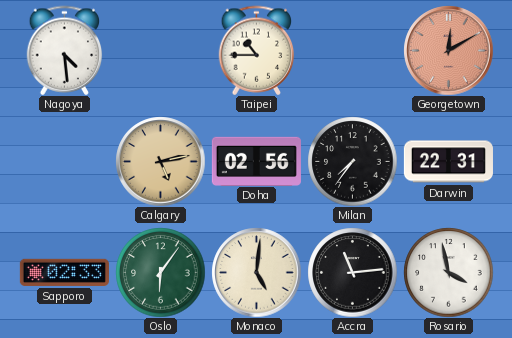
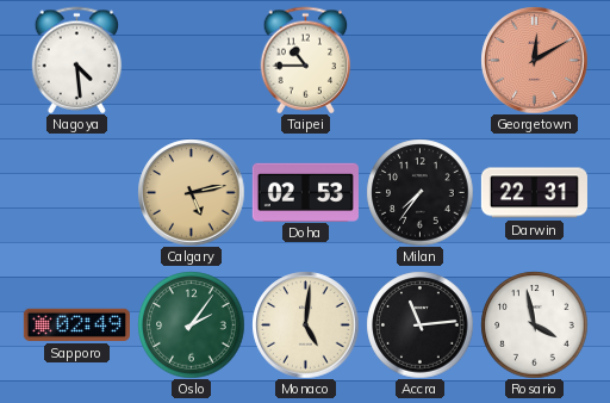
Doha: 02:56 -> 02:53
Sapporo: 02:33 -> 02:49
Oslo: 6:06 -> 2:06
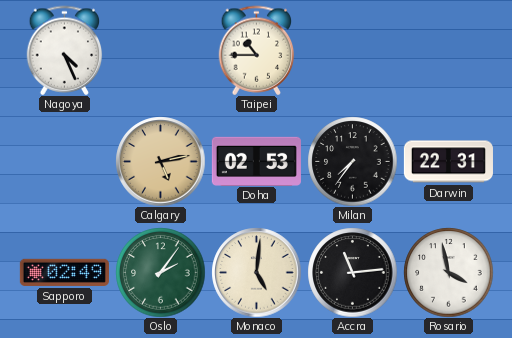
Nagoya: 4:29 -> 4:26
Georgetown: 12:10 -> none
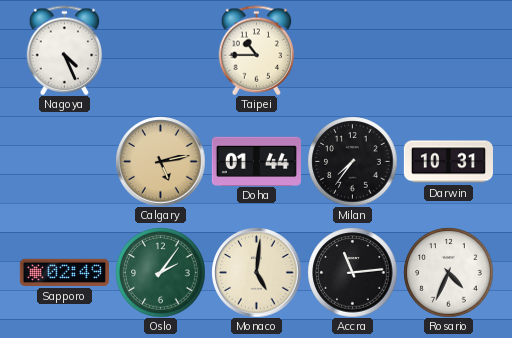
Doha: 02:53 -> 01:44
Darwin: 22:31 -> 10:31
Rosario: 3:58 -> 4:34
